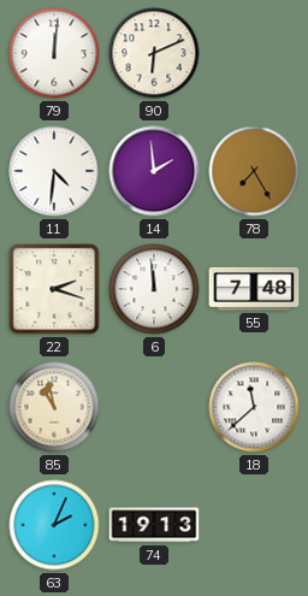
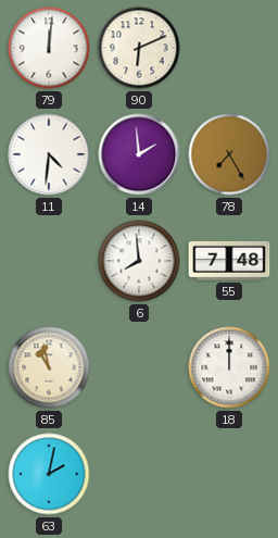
22: 2:18 -> none
6: 11:59 -> 7:59
18: 11:38 -> 12:00
63: 2:04 -> 2:02
74: 19:13 -> none
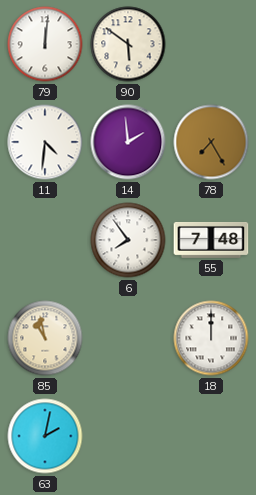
90: 6:11 -> 5:51
6: 7:59 -> 7:54
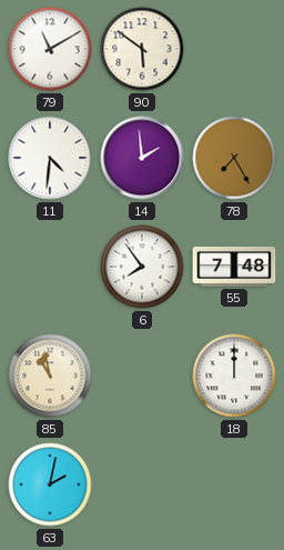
79: 12:01 -> 11:10
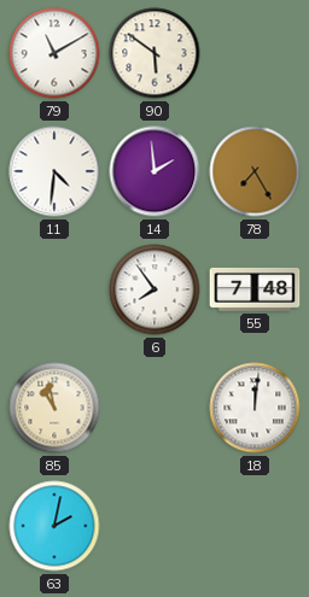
18: 12:00 -> 12:01
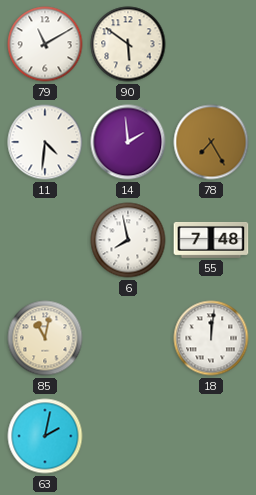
6: 7:54 -> 7:58
85: 10:58 -> 11:02
